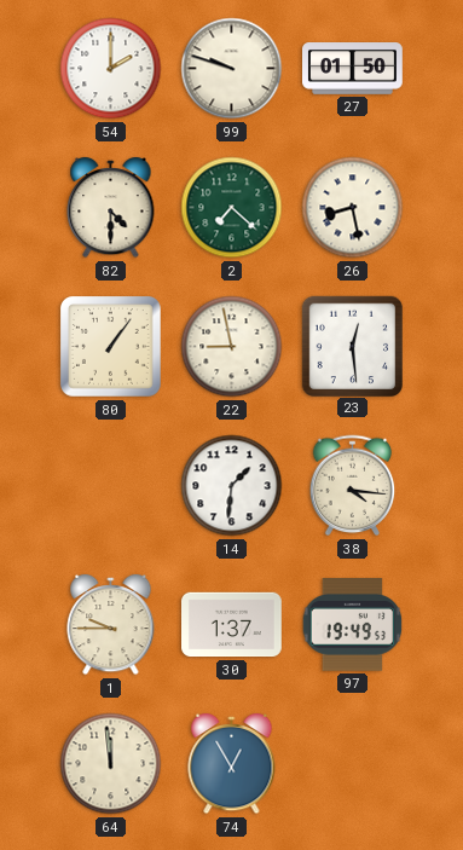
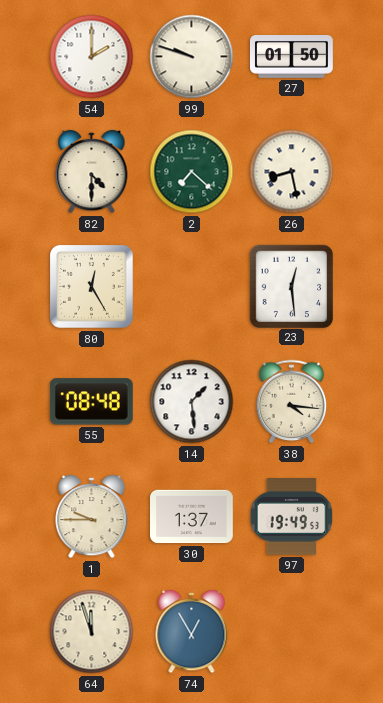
80: 1:06 -> 12:25
22: 8:58 -> none
55: none -> 08:48
14: 1:31 -> 1:29
64: 11:59 -> 11:57
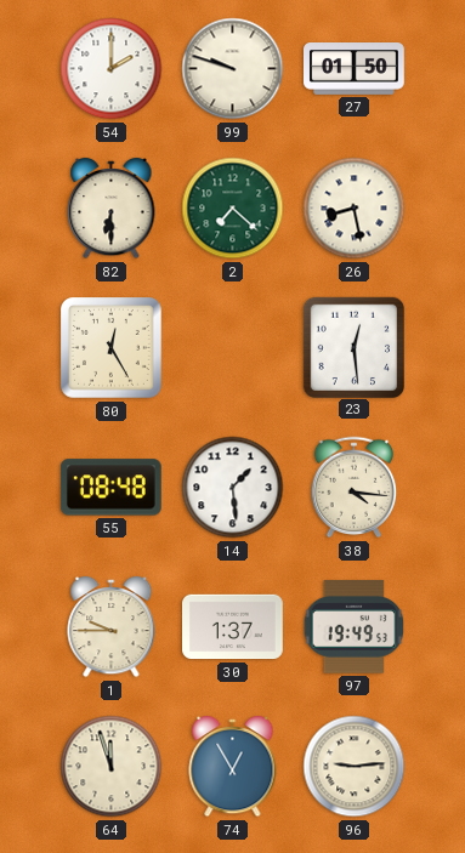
82: 4:30 -> 6:30
96: none -> 9:14
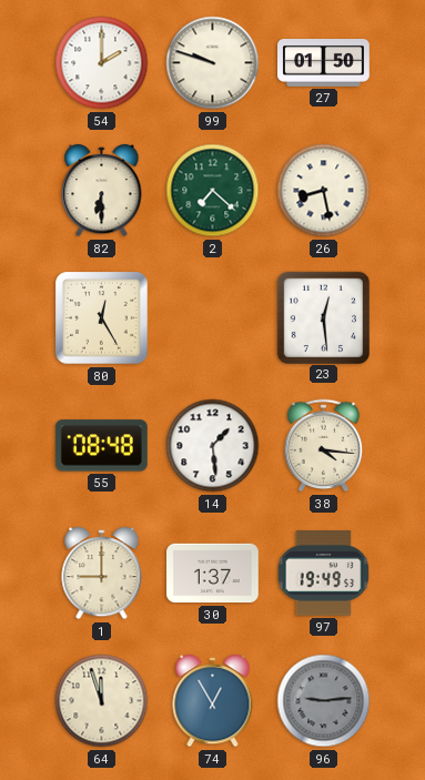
1: 9:45 -> 9:00
96 dial: cream -> grey
